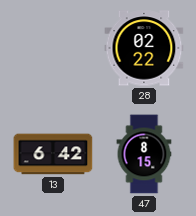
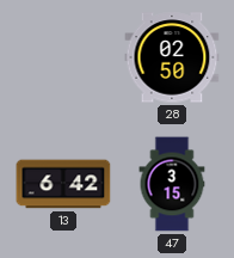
28: 02:22 -> 02:50
47: 8:15 -> 3:15
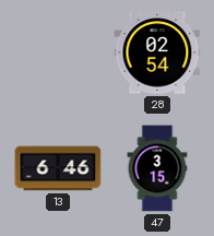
28: 02:50 -> 02:54
13: 6:42 -> 6:46
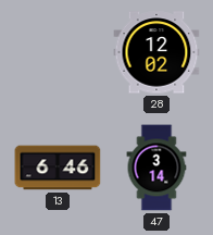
28: 02:54 -> 12:02
47: 3:15 -> 3:14
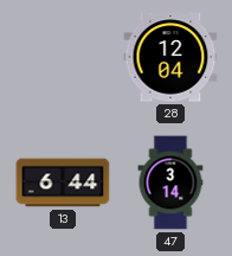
28: 12:02 -> 12:04
13: 6:46 -> 6:44
